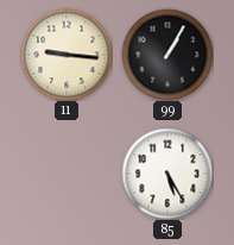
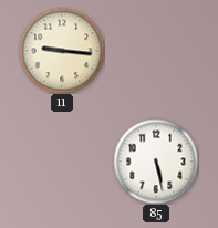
99: 1:05 -> none
85: 5:25 -> 5:28
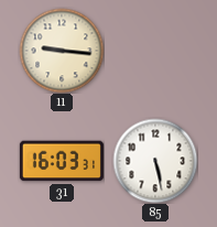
31: none -> 16:03
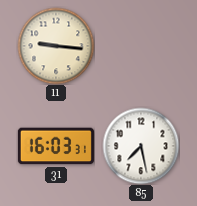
85: 5:28 -> 7:28
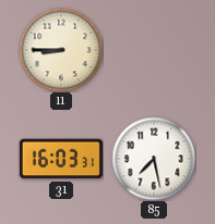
11: 9:16 -> 8:45
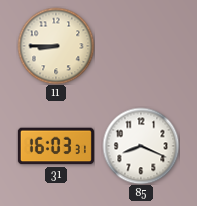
85: 7:28 -> 8:19
